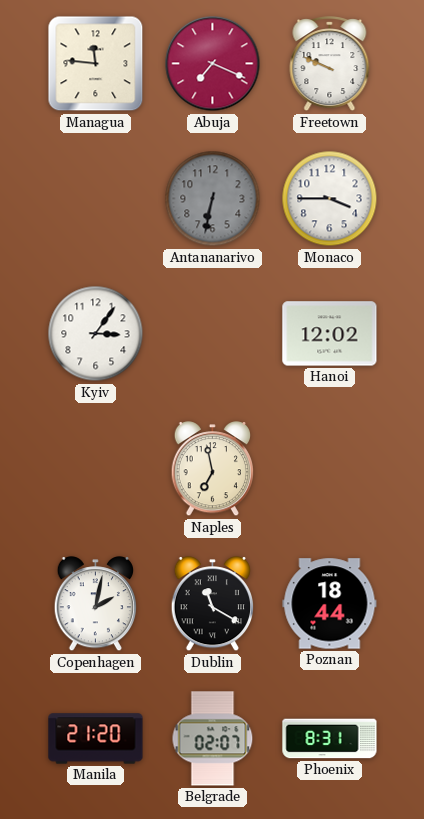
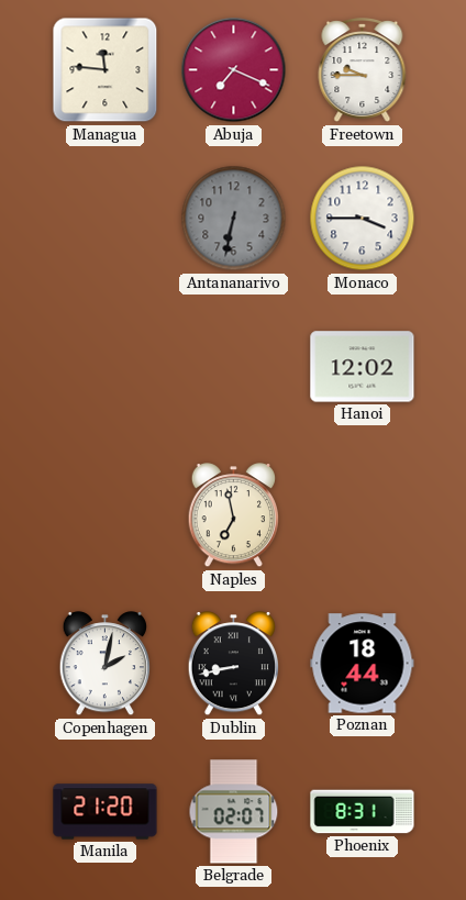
Freetown: 9:49 -> 9:45
Kyiv: 3:06 -> none
Dublin: 11:20 -> 8:43
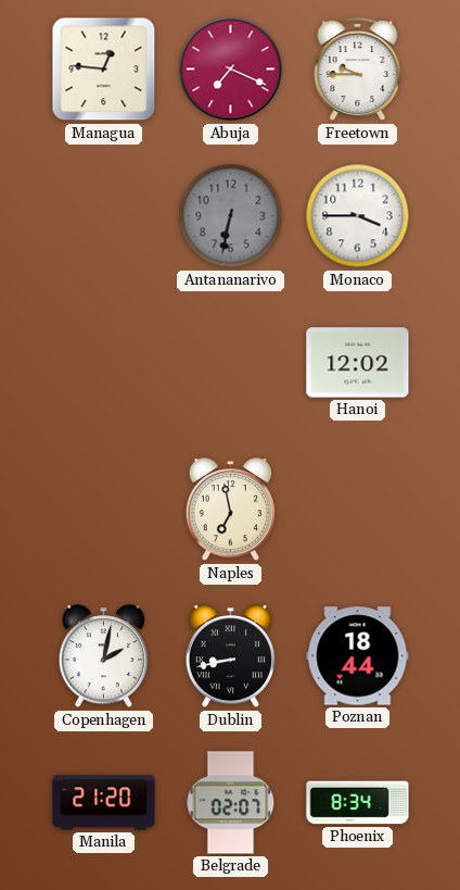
Managua: 11:46 -> 12:46
Phoenix: 8:31 -> 8:34
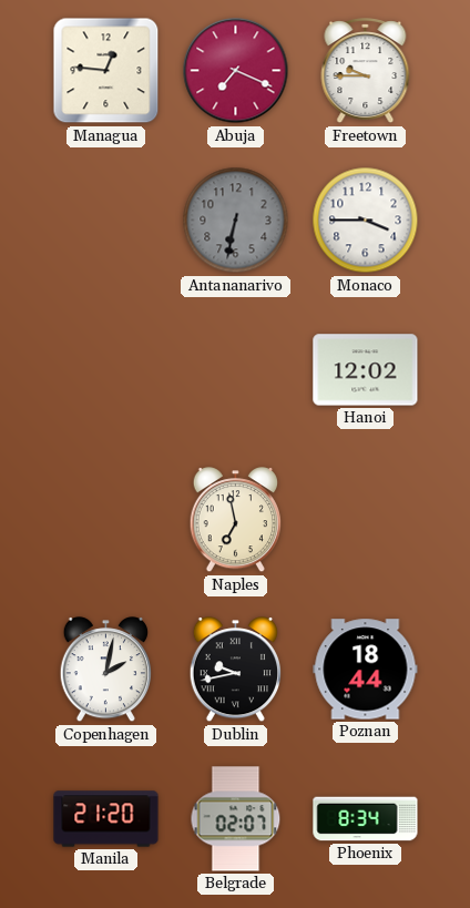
Dublin: 8:43 -> 9:43
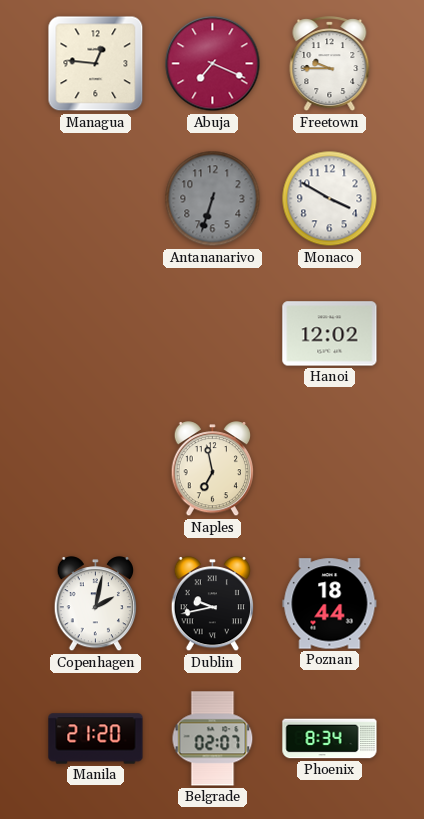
Antananarivo: 6:32 -> 6:33
Monaco: 3:45 -> 3:50
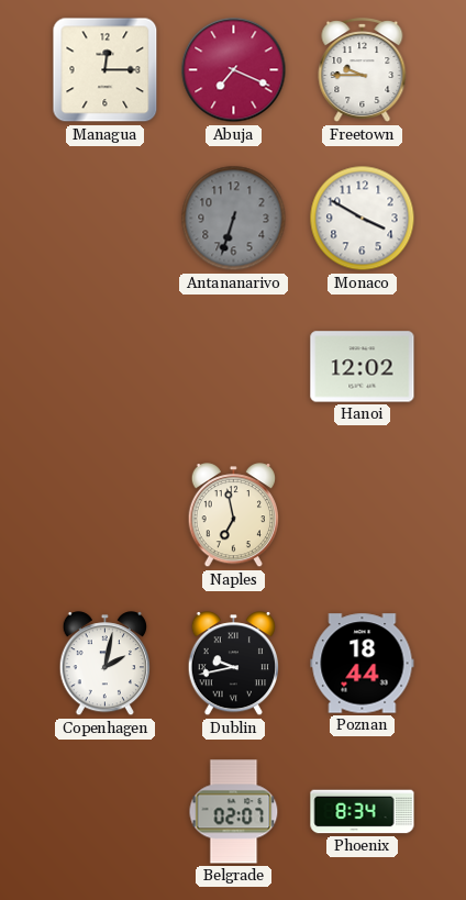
Managua: 12:46 -> 12:15
Manila: 21:20 -> none
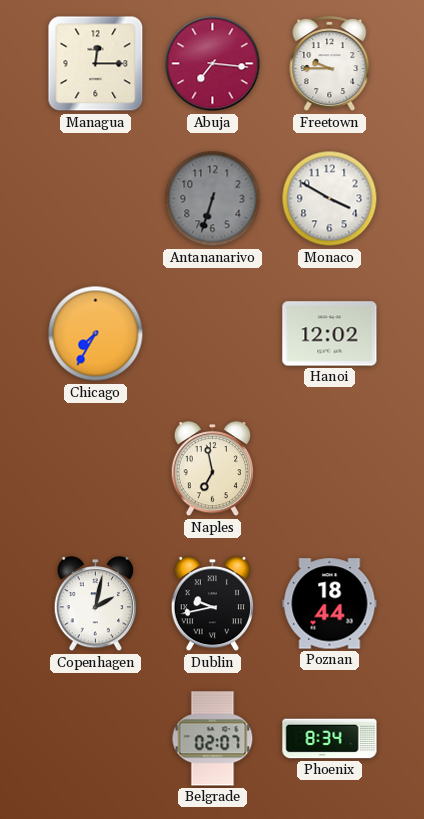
Abuja: 7:19 -> 7:16
Chicago: none -> 7:35
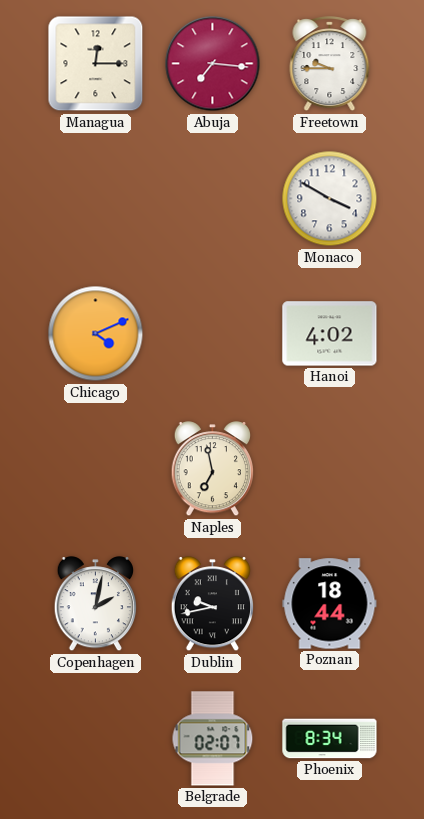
Antananarivo: 6:33 -> none
Chicago: 7:35 -> 4:11
Hanoi: 12:02 -> 4:02
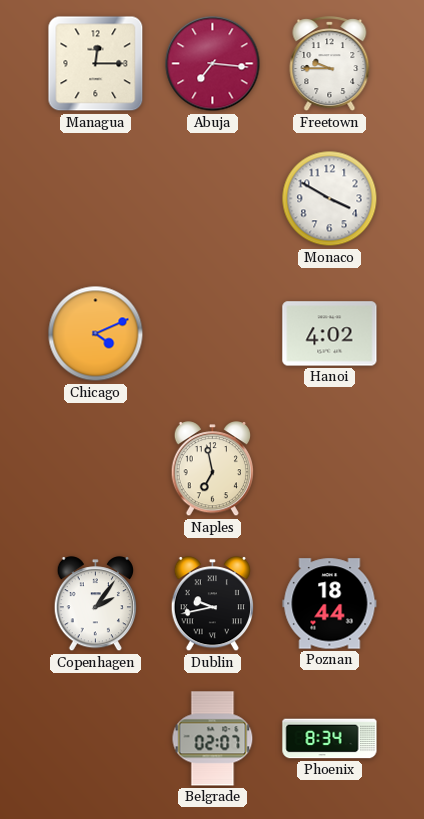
Copenhagen: 2:02 -> 2:06
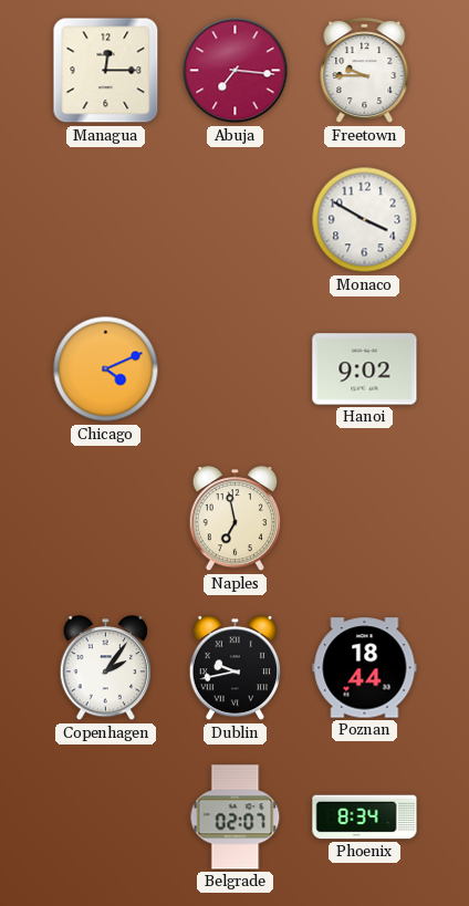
Hanoi: 4:02 -> 9:02
